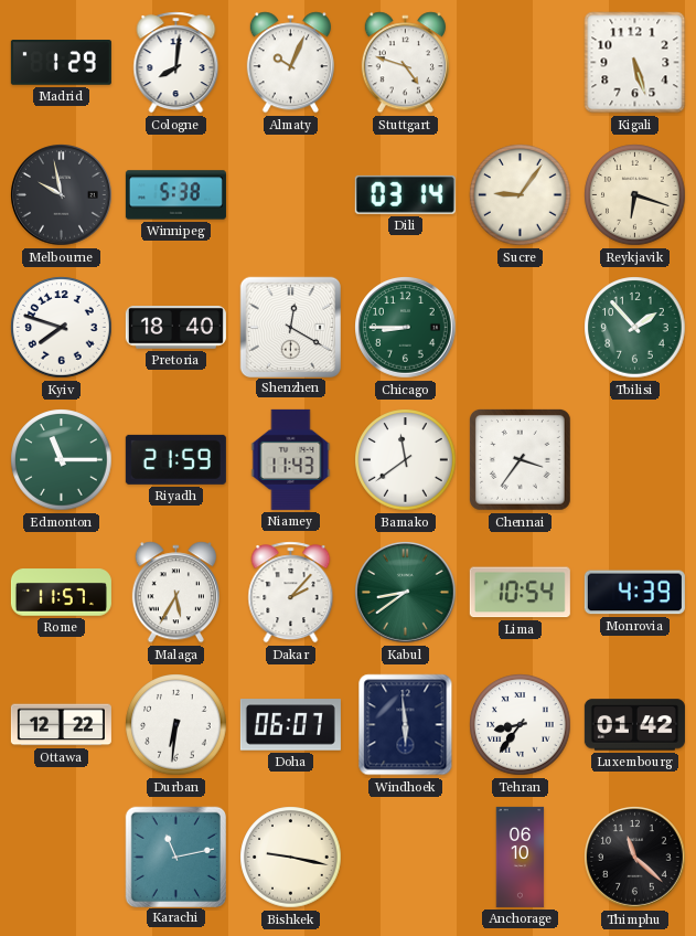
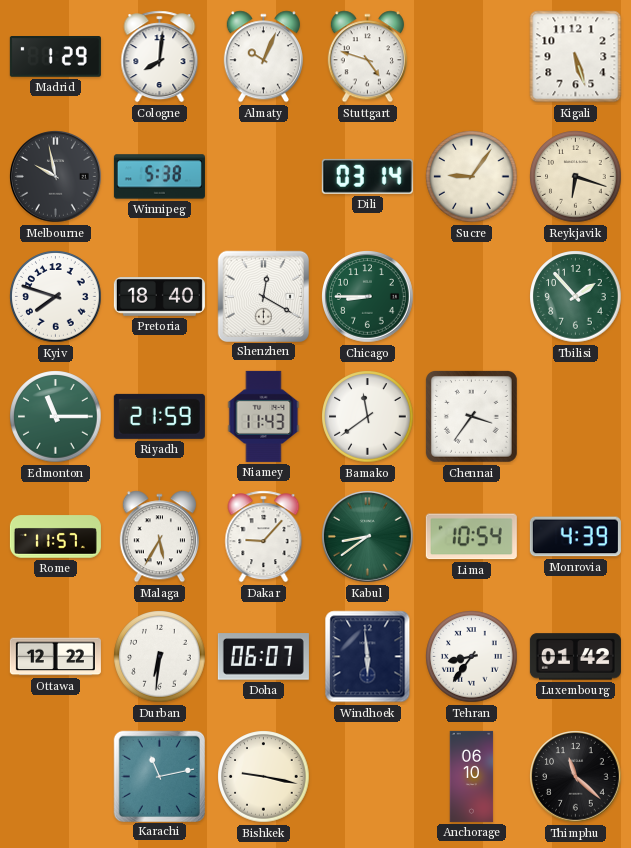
Dakar: 2:07 -> 9:07
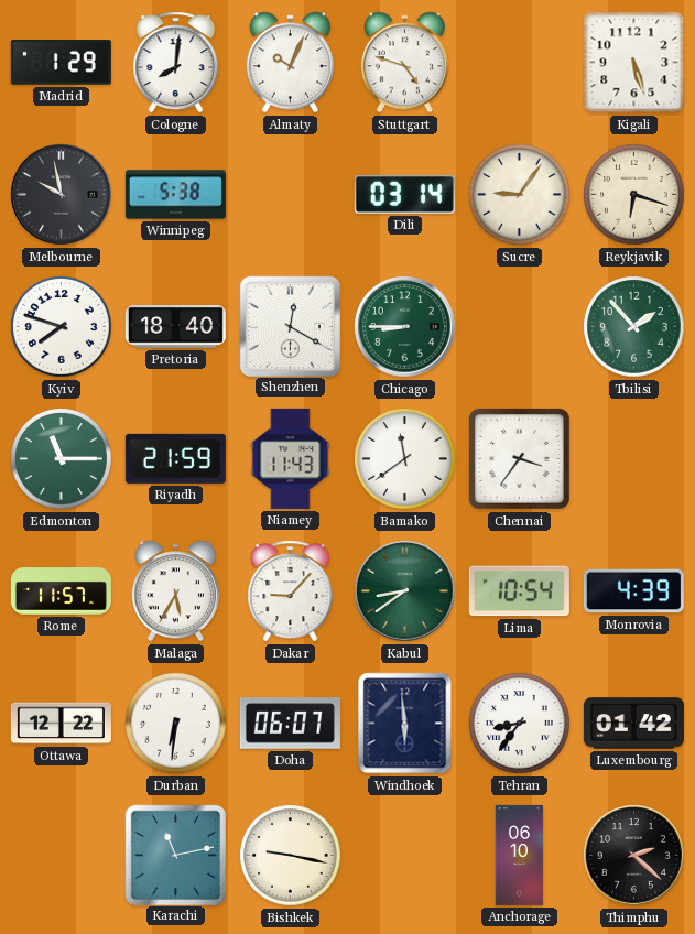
Thimphu: 11:22 -> 2:22
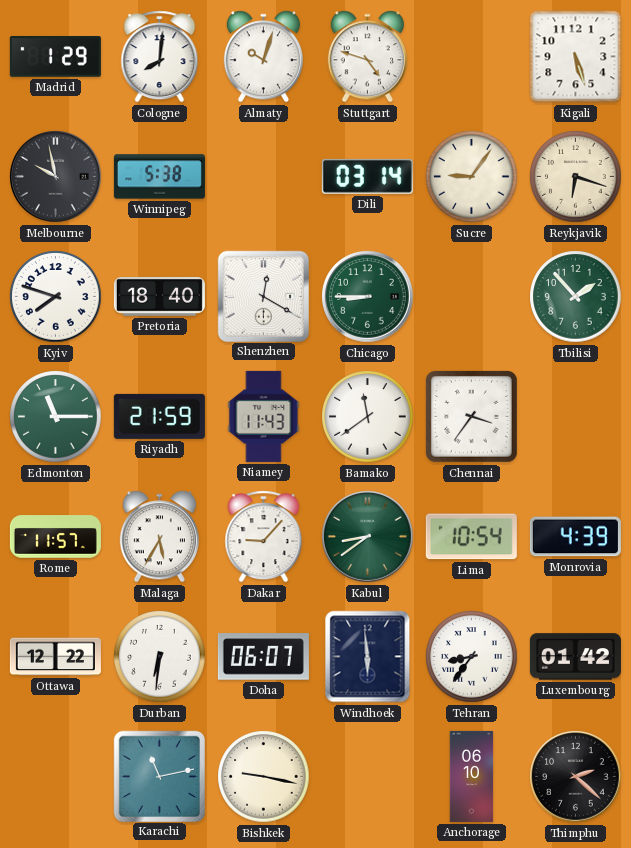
Almaty: 10:04 -> 10:03
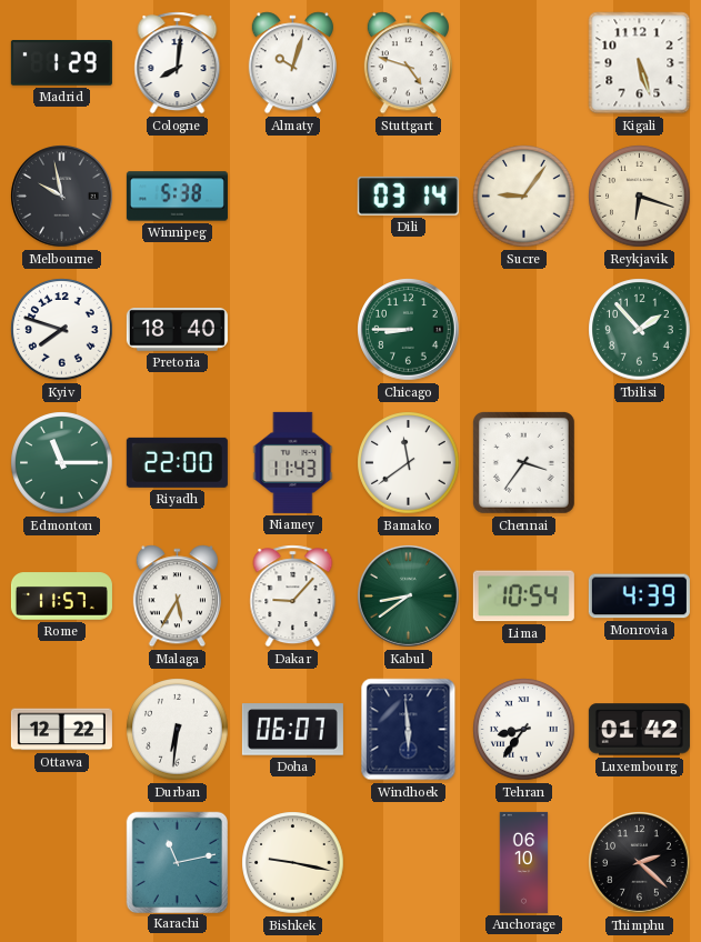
Shenzhen: 12:20 -> none
Riyadh: 21:59 -> 22:00
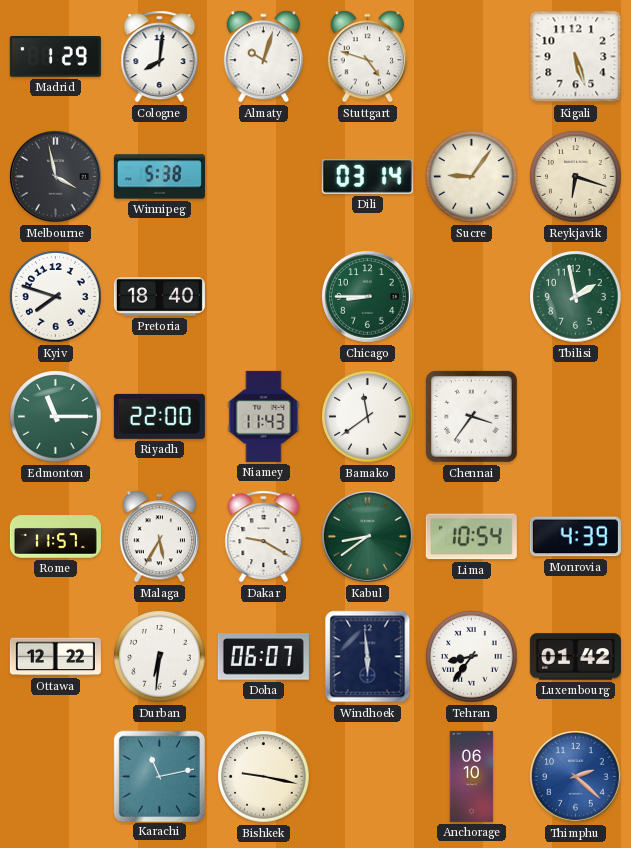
Melbourne: 9:58 -> 3:58
Tbilisi: 1:53 -> 1:58
Dakar: 9:07 -> 9:20
Thimphu dial: black -> blue
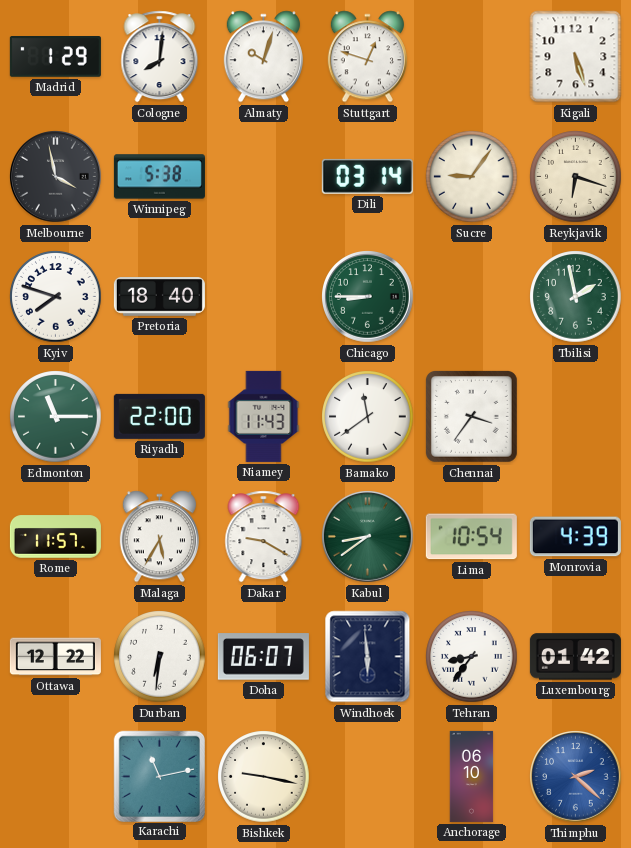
Stuttgart: 4:48 -> 12:48
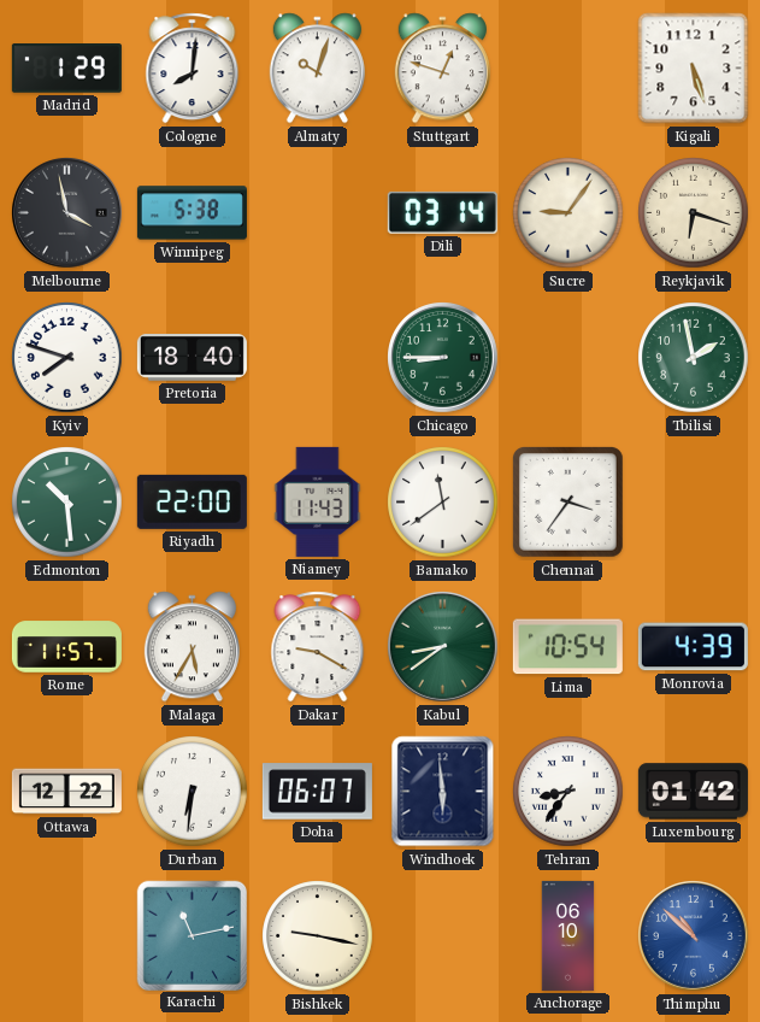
Edmonton: 11:15 -> 10:29
Thimphu: 2:22 -> 10:52
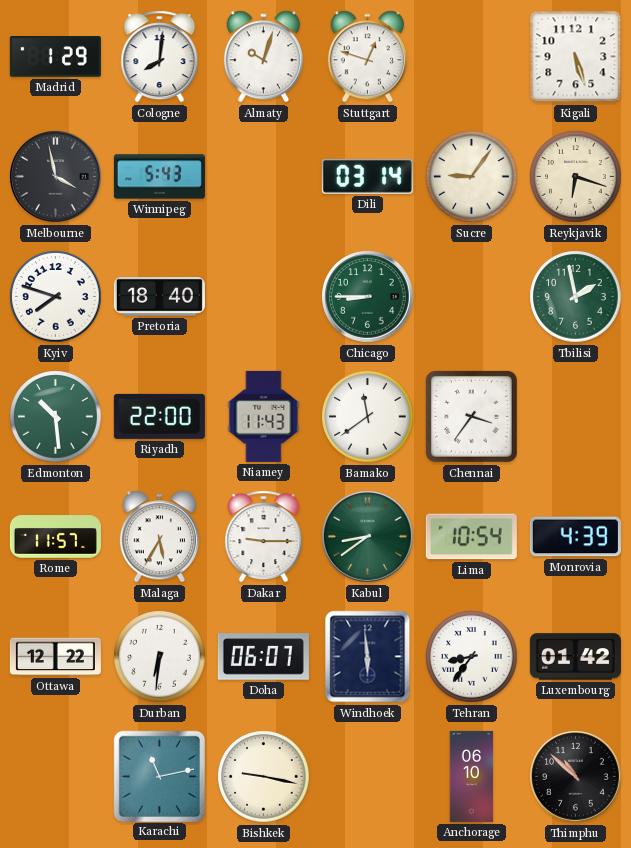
Winnipeg: 5:38 -> 5:43
Dakar: 9:20 -> 9:15
Thimphu dial: blue -> black
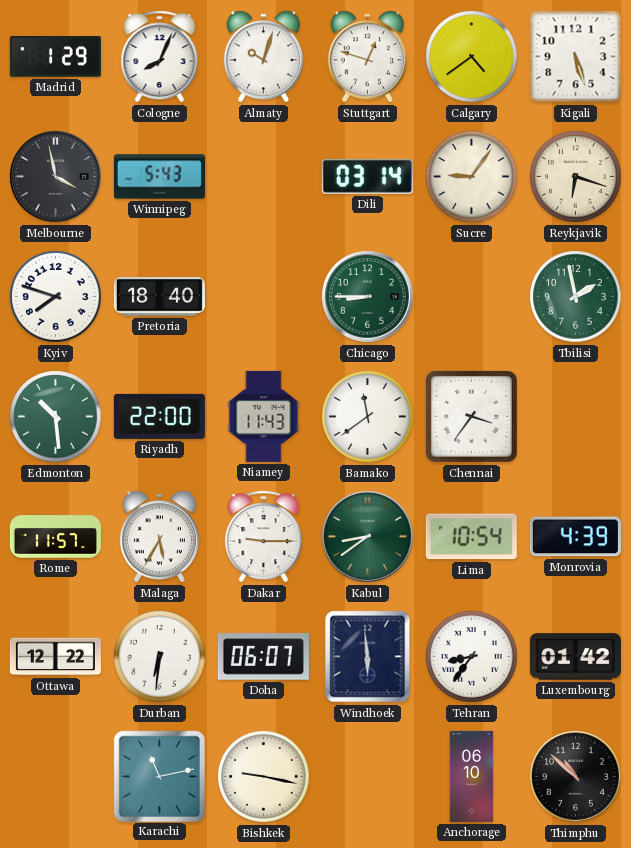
Cologne: 8:01 -> 8:04
Calgary: none -> 4:39
